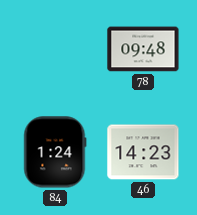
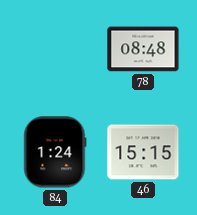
78: 09:48 -> 08:48
46: 14:23 -> 15:15
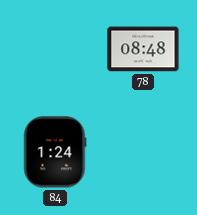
46: 15:15 -> none
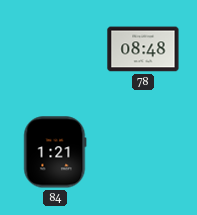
84: 1:24 -> 1:21
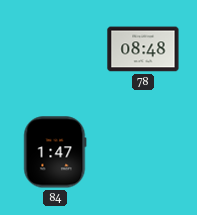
84: 1:21 -> 1:47
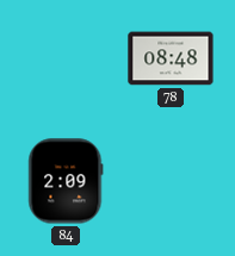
84: 1:47 -> 2:09
